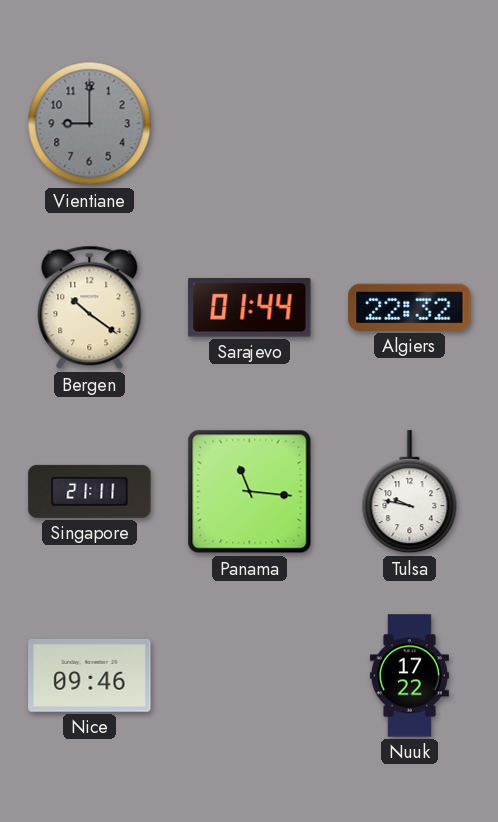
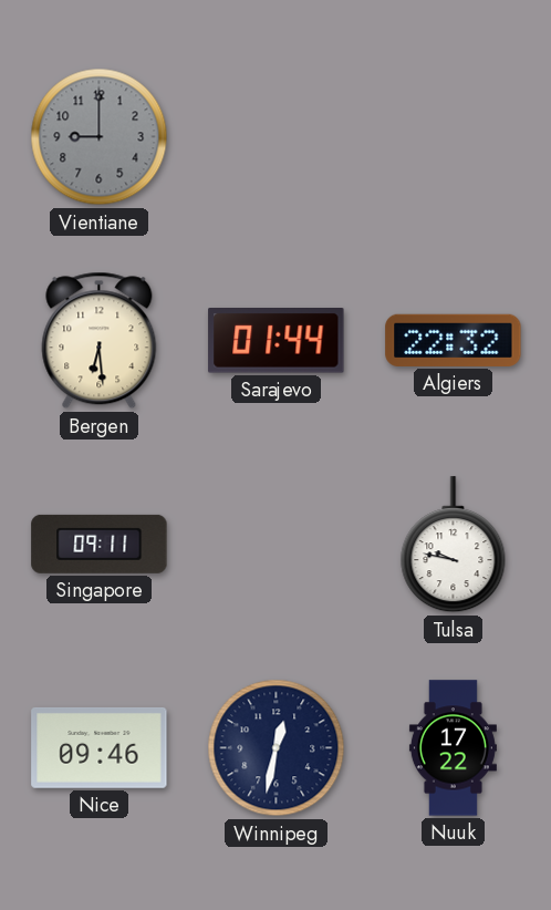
Bergen: 10:21 -> 6:29
Singapore: 21:11 -> 09:11
Panama: 11:16 -> none
Winnipeg: none -> 12:32
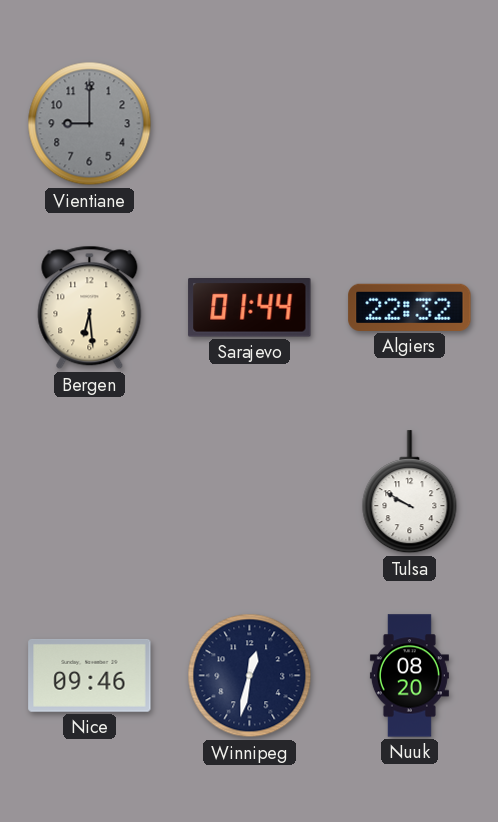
Singapore: 09:11 -> none
Tulsa: 9:47 -> 9:50
Nuuk: 17:22 -> 08:20
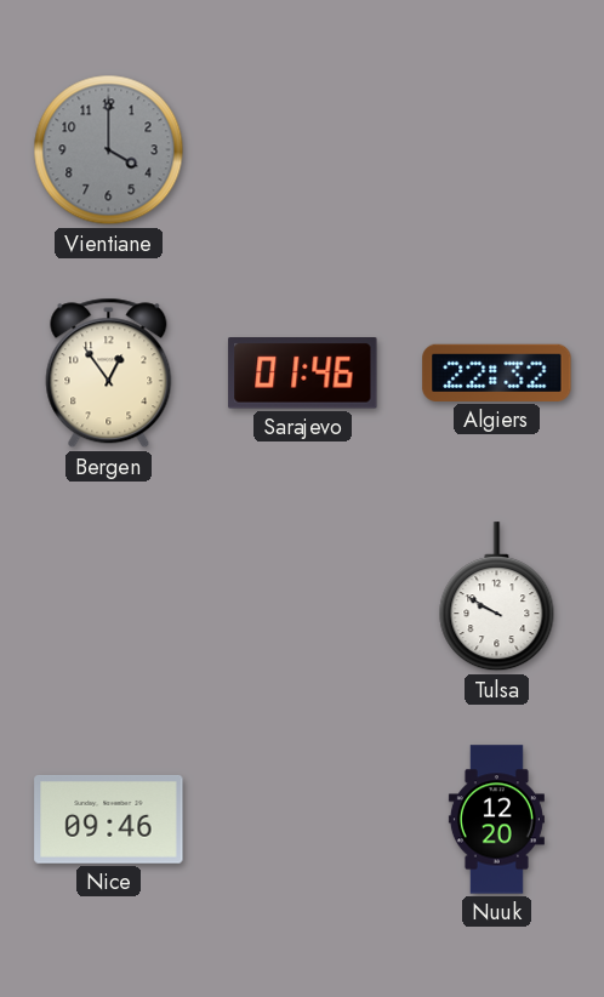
Vientiane: 9:00 -> 4:00
Bergen: 6:29 -> 12:54
Sarajevo: 01:44 -> 01:46
Winnipeg: 12:32 -> none
Nuuk: 08:20 -> 12:20
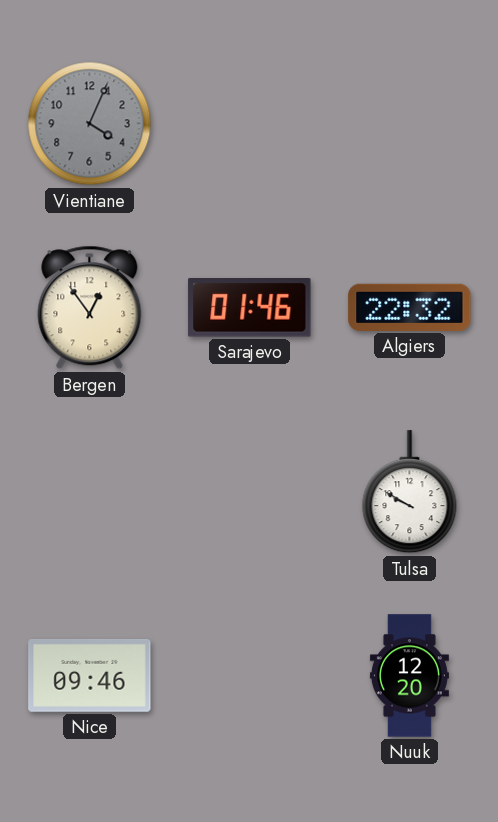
Vientiane: 4:00 -> 4:04
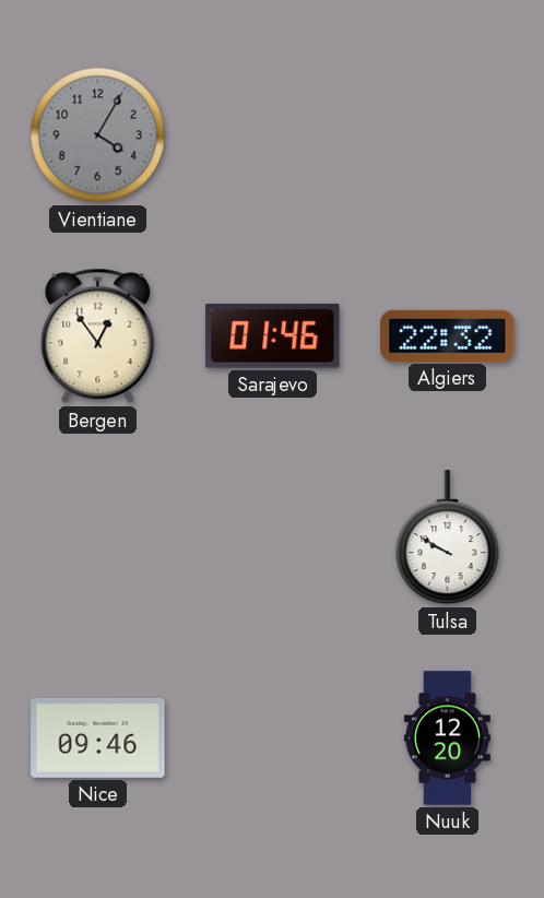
Vientiane: 4:04 -> 4:05
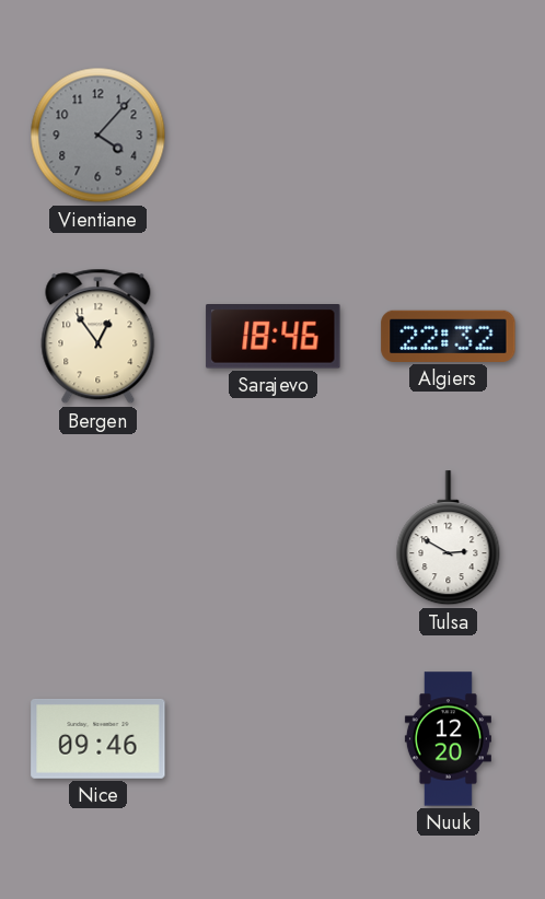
Vientiane: 4:05 -> 4:07
Sarajevo: 01:46 -> 18:46
Tulsa: 9:50 -> 2:50
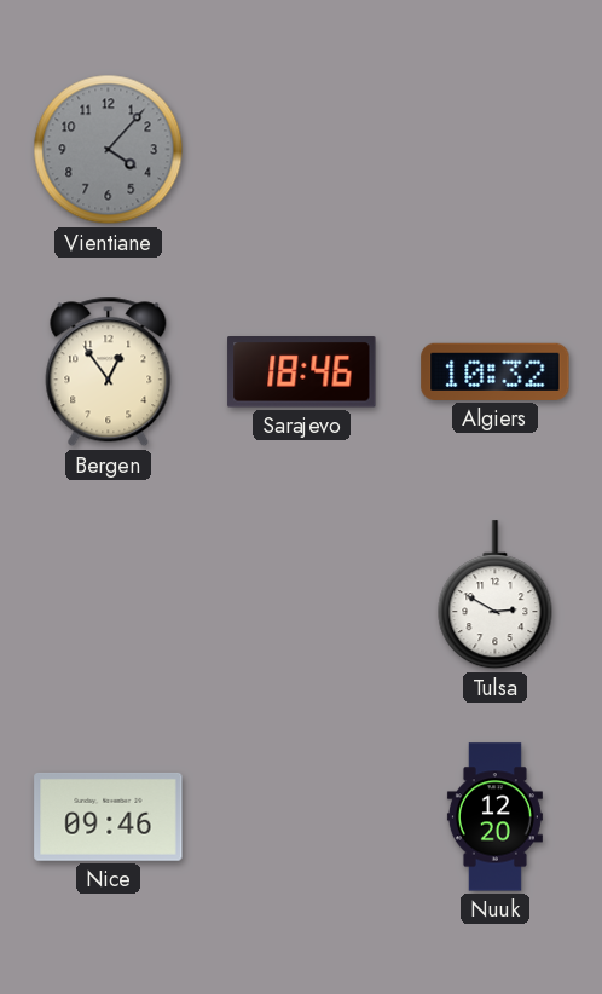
Algiers: 22:32 -> 10:32
